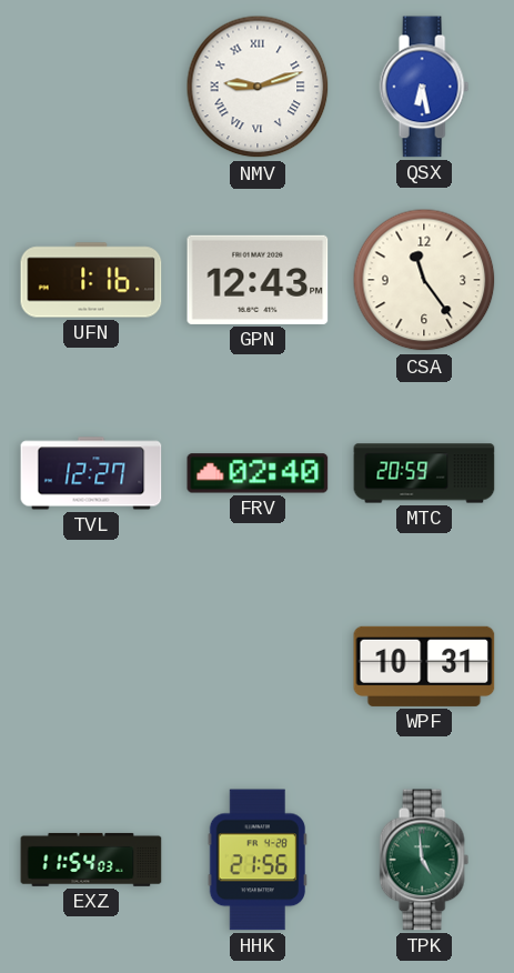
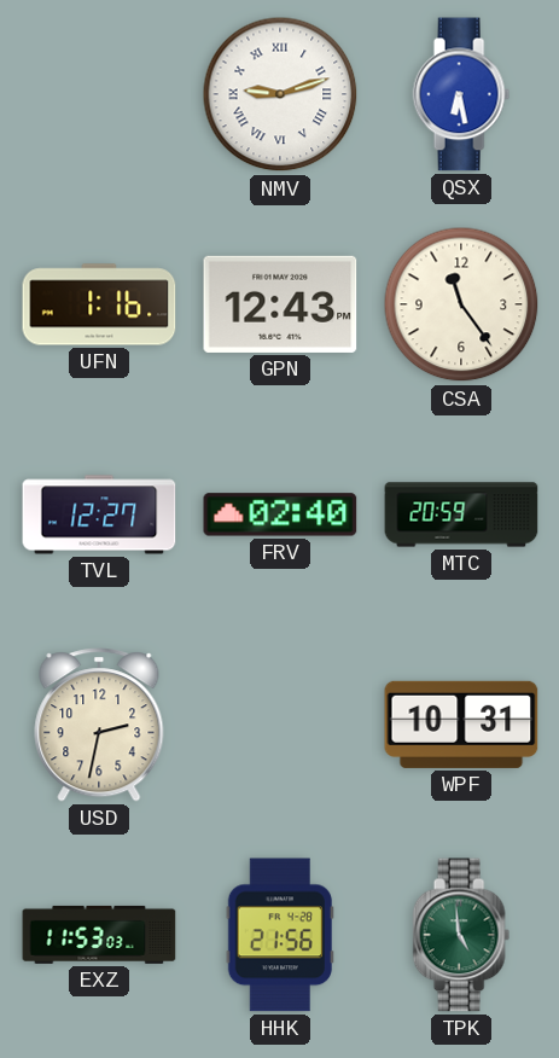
USD: none -> 2:32
EXZ: 11:54 -> 11:53
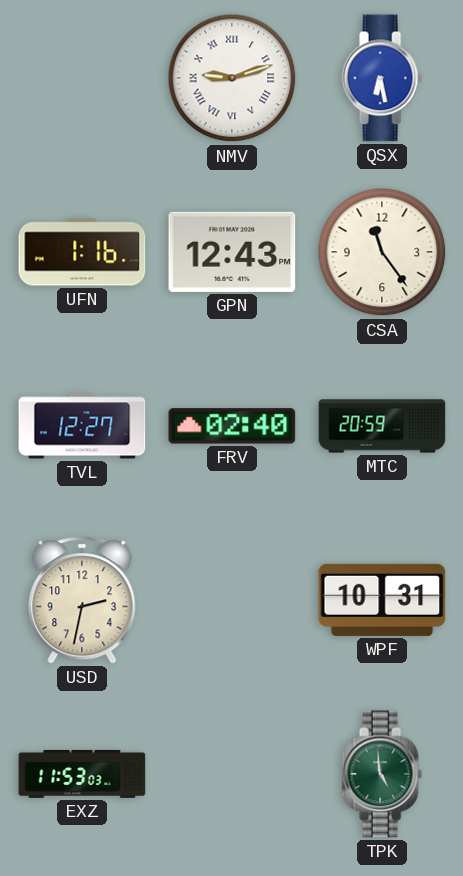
HHK: 21:56 -> none
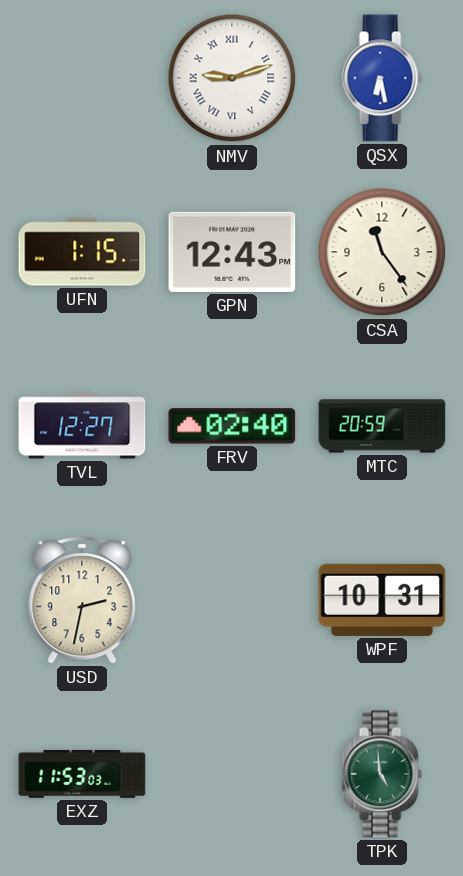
UFN: 1:16 -> 1:15
